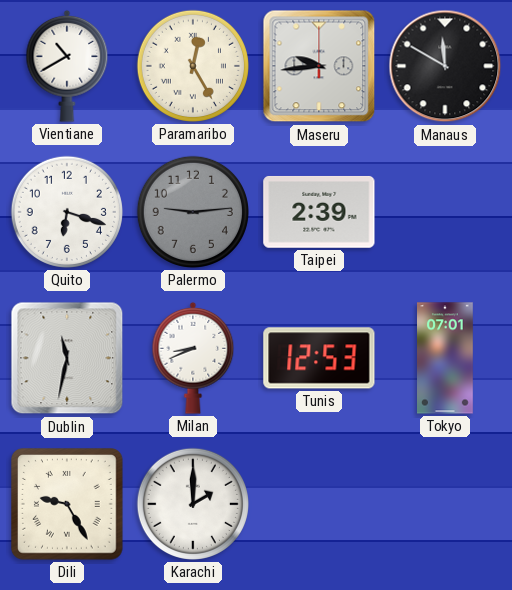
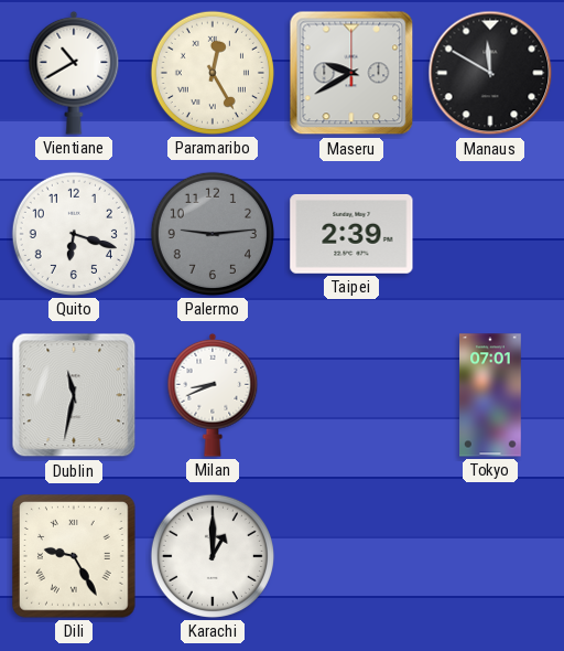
Maseru: 9:44 -> 9:40
Tunis: 12:53 -> none
Karachi: 2:00 -> 1:00
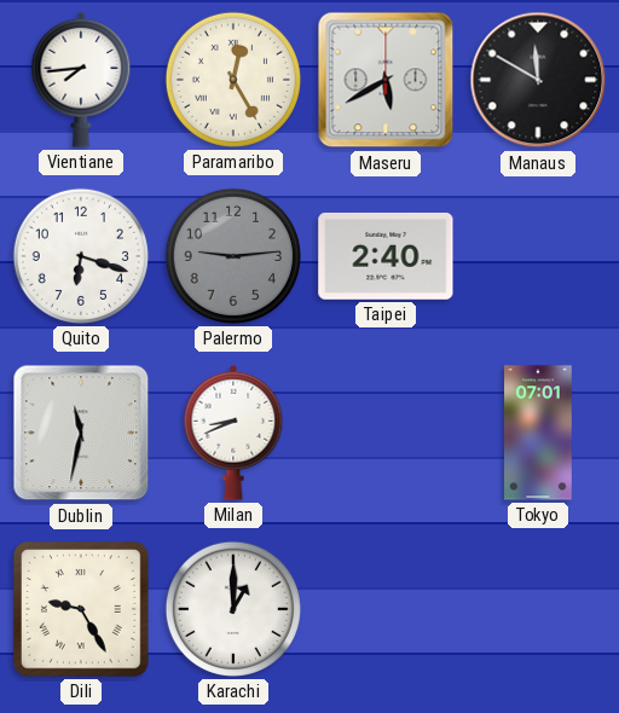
Vientiane: 10:40 -> 7:44
Maseru: 9:40 -> 5:40
Taipei: 2:39 -> 2:40
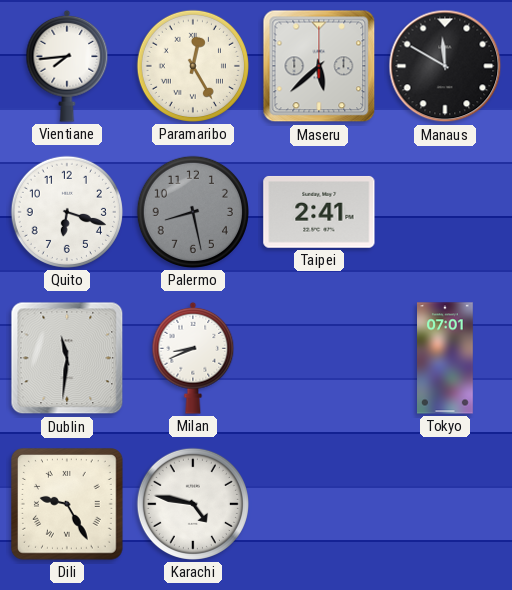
Maseru: 5:40 -> 5:38
Palermo: 9:14 -> 8:28
Taipei: 2:40 -> 2:41
Dublin: 11:32 -> 11:31
Karachi: 1:00 -> 4:47
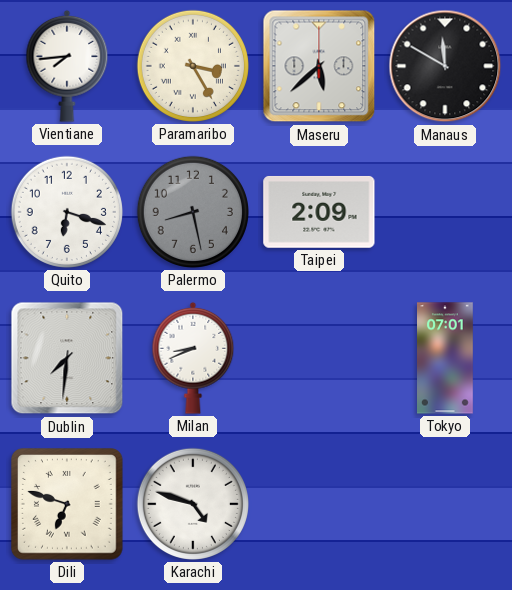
Paramaribo: 12:25 -> 3:25
Taipei: 2:41 -> 2:09
Dublin: 11:31 -> 7:31
Dili: 9:25 -> 6:48
Karachi: 4:47 -> 4:48
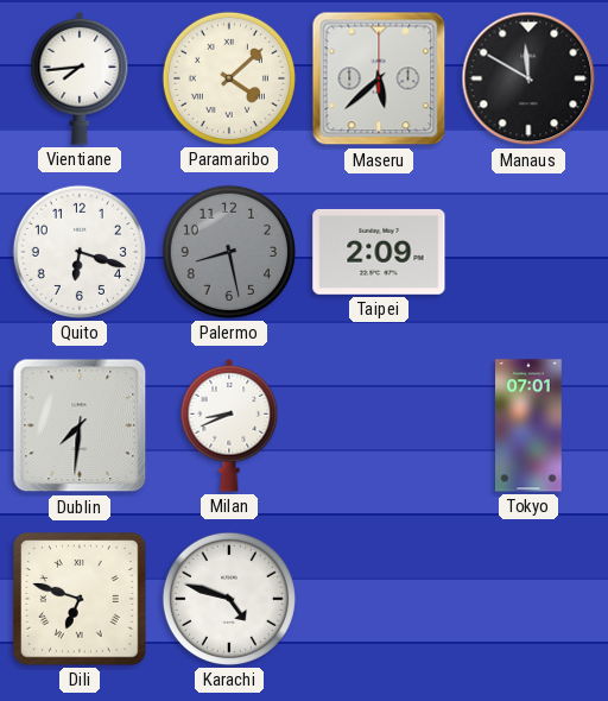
Paramaribo: 3:25 -> 4:08
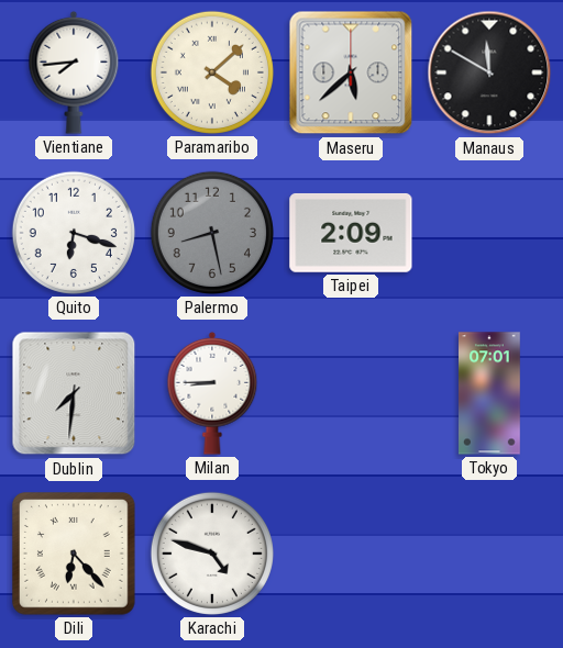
Milan: 8:41 -> 8:45
Dili: 6:48 -> 6:23
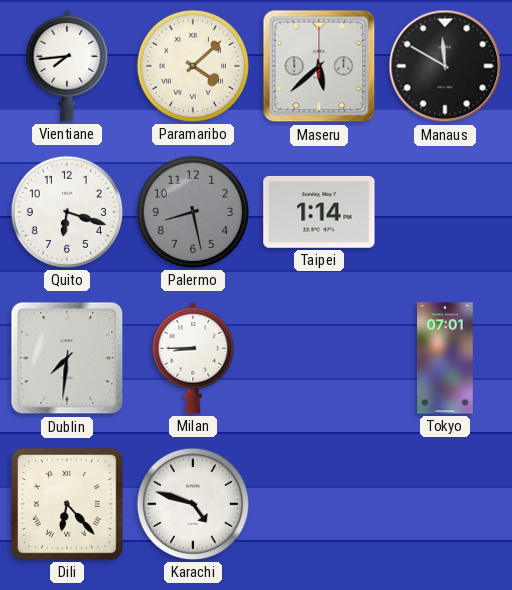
Taipei: 2:09 -> 1:14
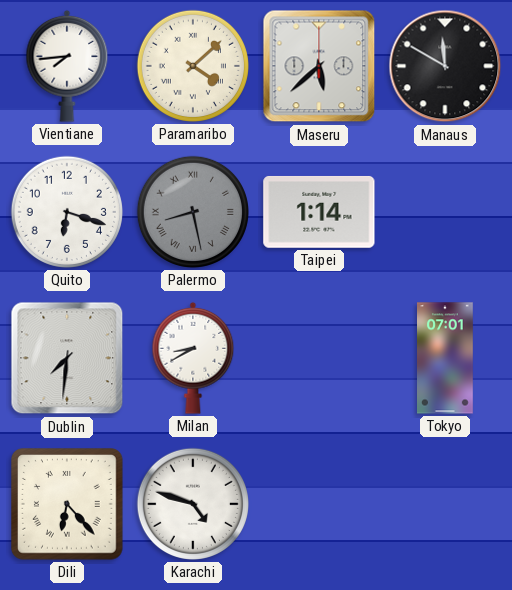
Palermo numerals: Arabic -> Roman
Milan: 8:45 -> 8:40
